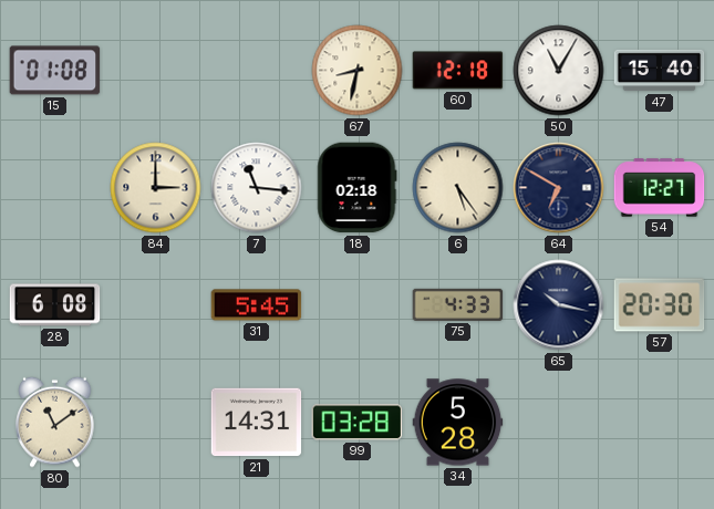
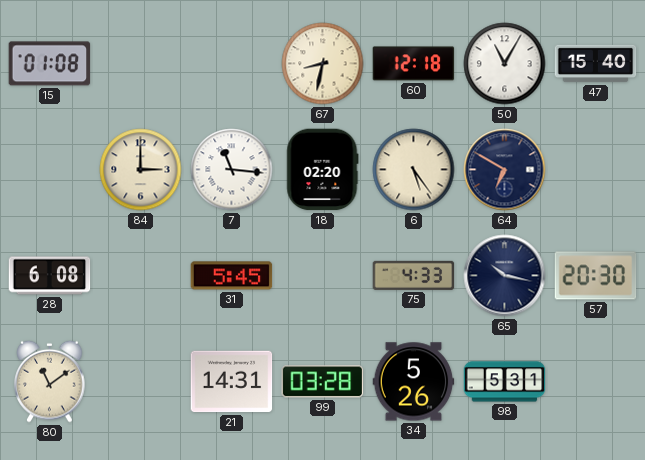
18: 02:18 -> 02:20
54: 12:27 -> none
34: 5:28 -> 5:26
98: none -> 5:31
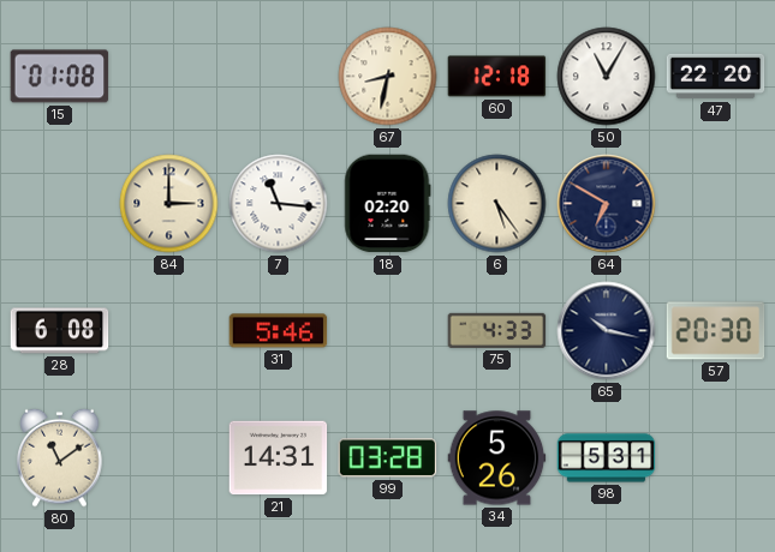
47: 15:40 -> 22:20
31: 5:45 -> 5:46
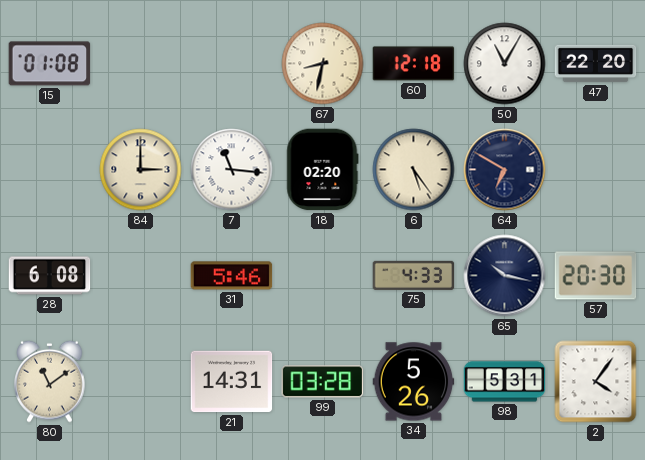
2: none -> 4:06
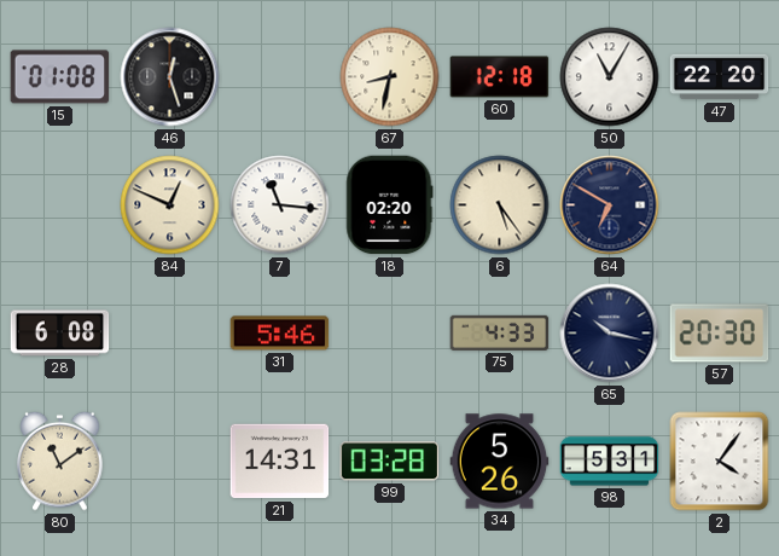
46: none -> 12:27
84: 3:00 -> 12:49
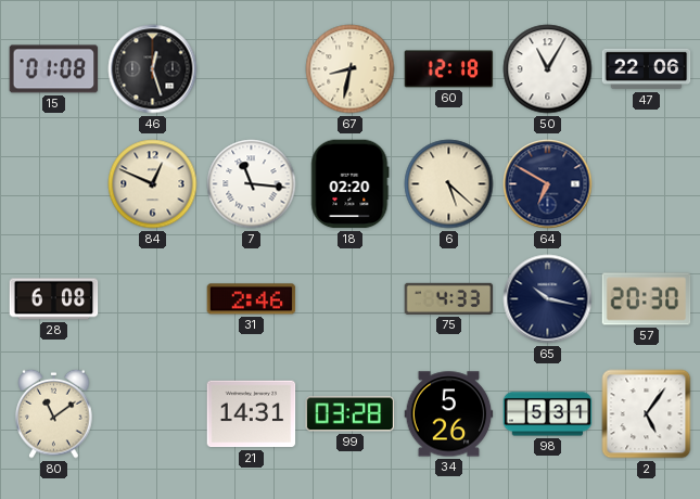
47: 22:20 -> 22:06
6: 5:24 -> 5:22
31: 5:46 -> 2:46
2: 4:06 -> 5:06
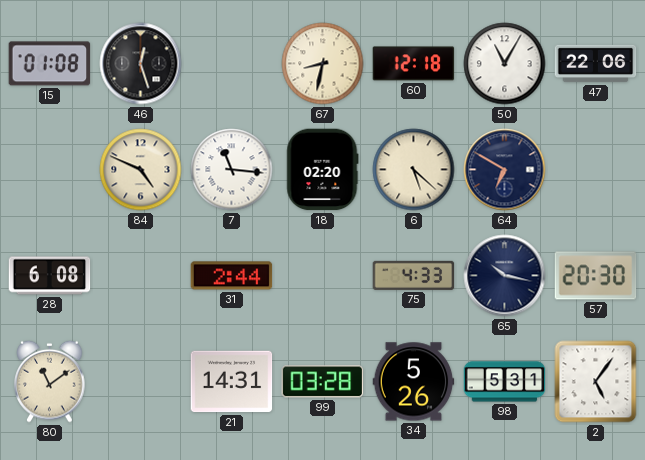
84: 12:49 -> 4:49
31: 2:46 -> 2:44
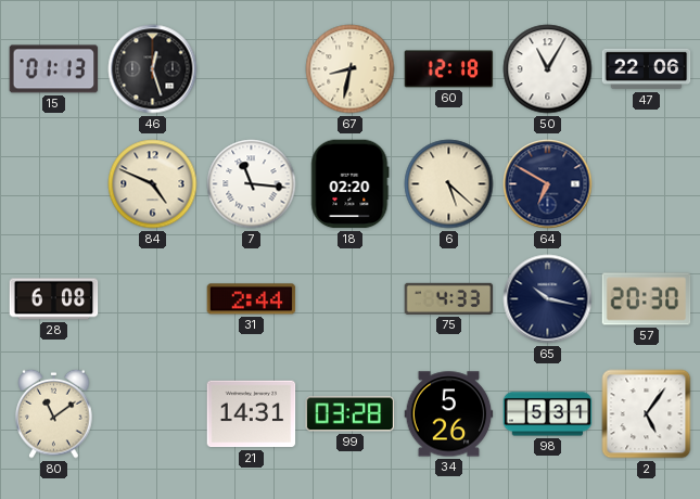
15: 01:08 -> 01:13
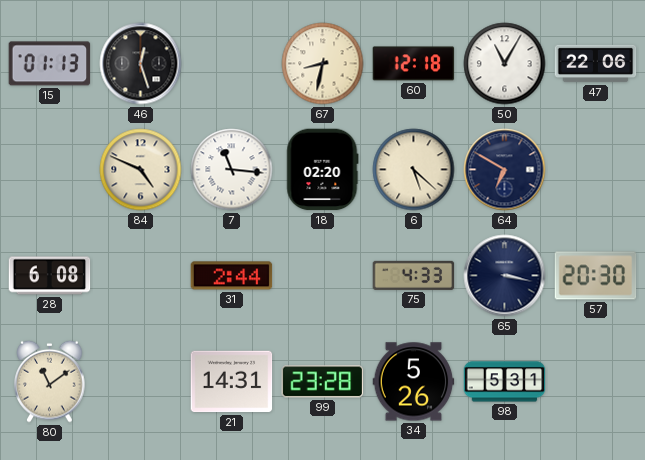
65: 10:17 -> 3:17
99: 03:28 -> 23:28
2: 5:06 -> none
